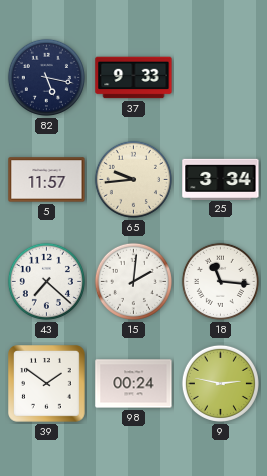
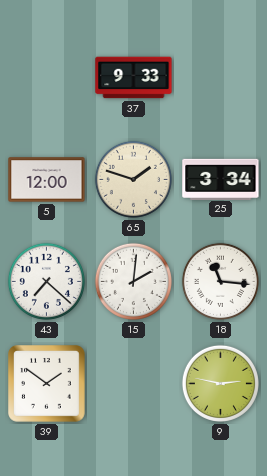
82: 5:17 -> none
5: 11:57 -> 12:00
65: 9:44 -> 1:48
98: 00:24 -> none
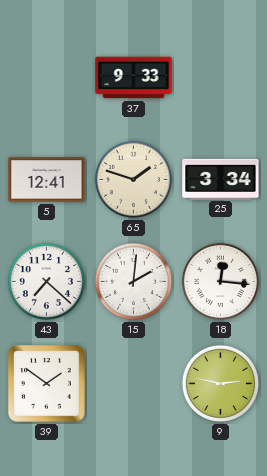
5: 12:00 -> 12:41
18: 11:16 -> 12:16
